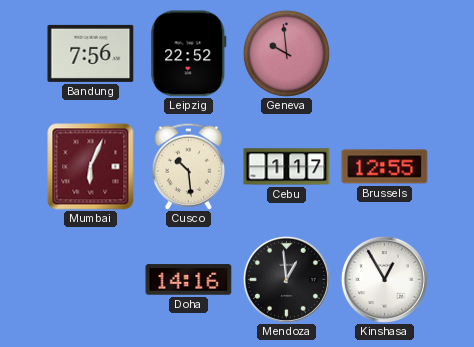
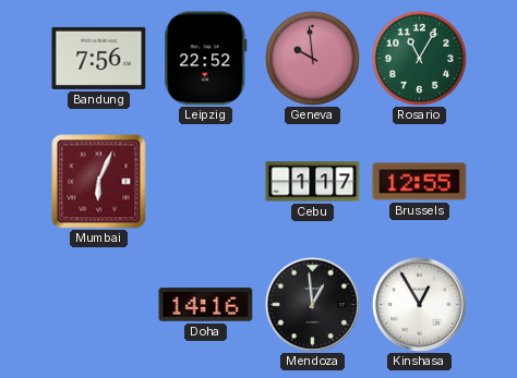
Rosario: none -> 11:05
Cusco: 10:29 -> none
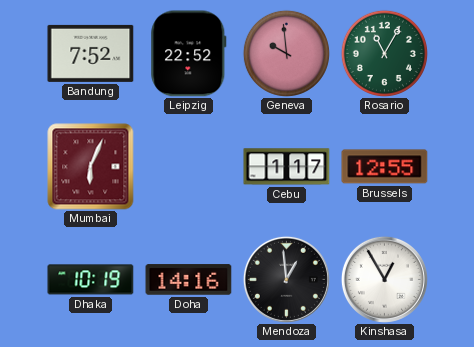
Bandung: 7:56 -> 7:52
Dhaka: none -> 10:19
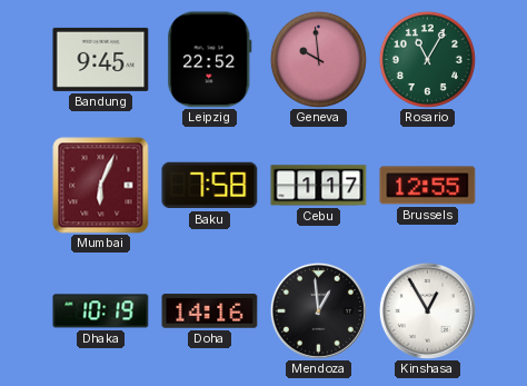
Bandung: 7:52 -> 9:45
Baku: none -> 7:58
